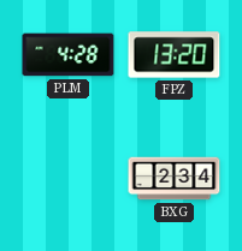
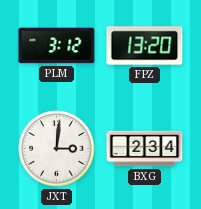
PLM: 4:28 -> 3:12
JXT: none -> 3:01
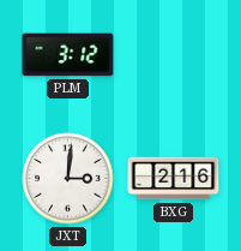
FPZ: 13:20 -> none
BXG: 2:34 -> 2:16
